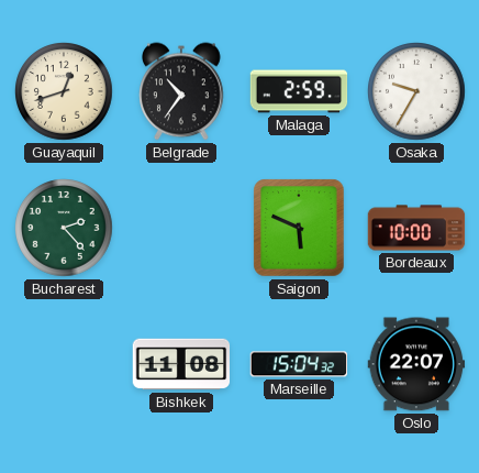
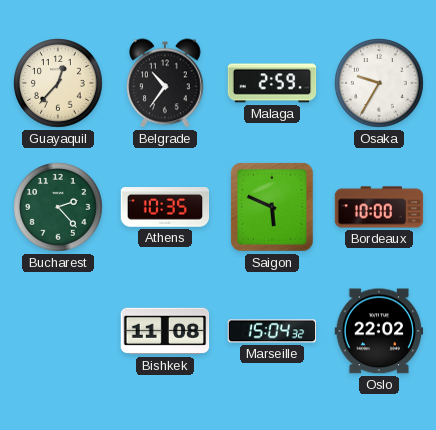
Guayaquil: 12:42 -> 12:37
Athens: none -> 10:35
Oslo: 22:07 -> 22:02
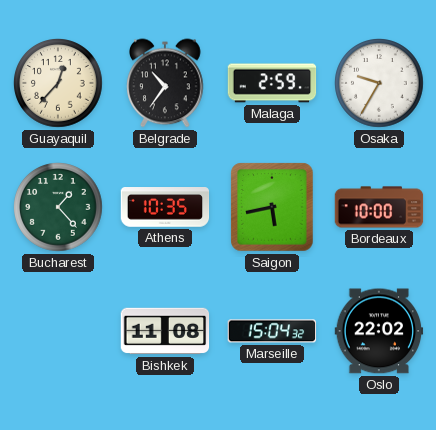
Bucharest: 2:23 -> 1:23
Saigon: 5:49 -> 5:43
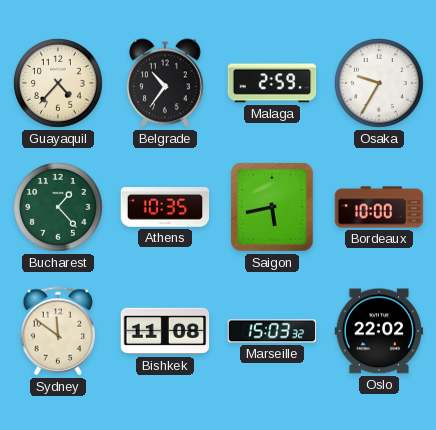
Guayaquil: 12:37 -> 4:37
Sydney: none -> 11:51
Marseille: 15:04 -> 15:03
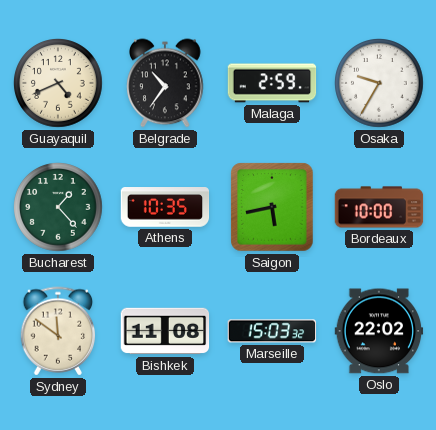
Guayaquil: 4:37 -> 4:41
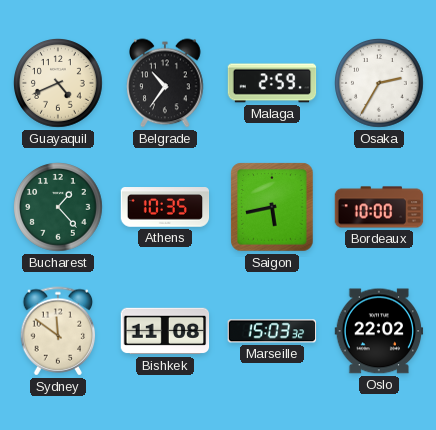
Osaka: 9:35 -> 2:35
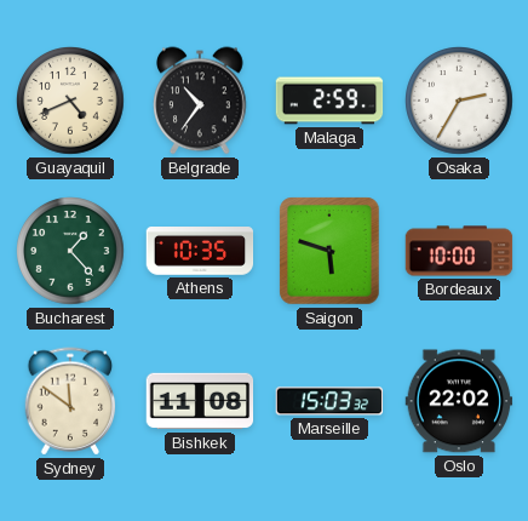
Saigon: 5:43 -> 5:48
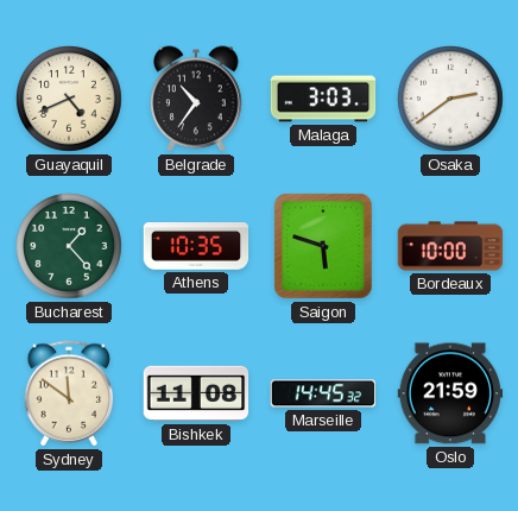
Malaga: 2:59 -> 3:03
Osaka: 2:35 -> 2:39
Marseille: 15:03 -> 14:45
Oslo: 22:02 -> 21:59
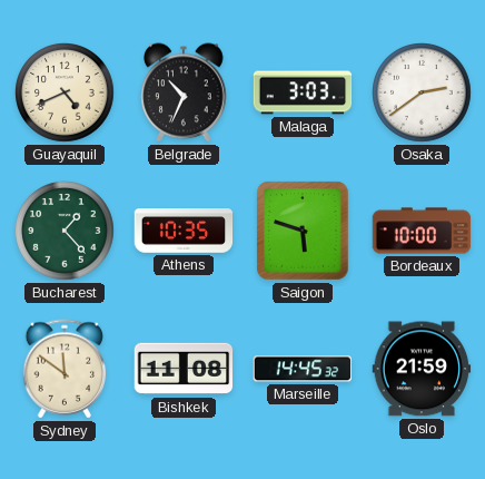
Belgrade: 10:36 -> 10:34
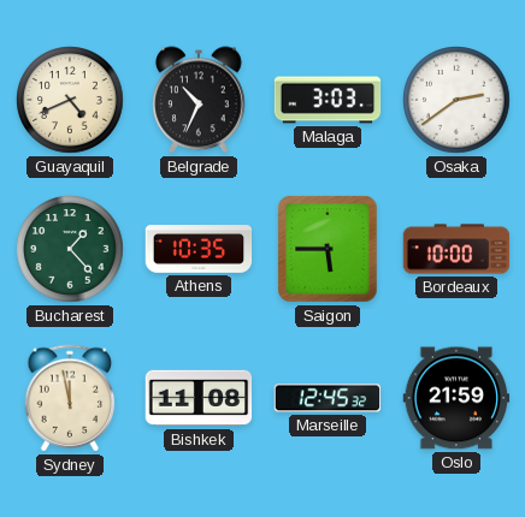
Saigon: 5:48 -> 5:45
Sydney: 11:51 -> 11:58
Marseille: 14:45 -> 12:45
